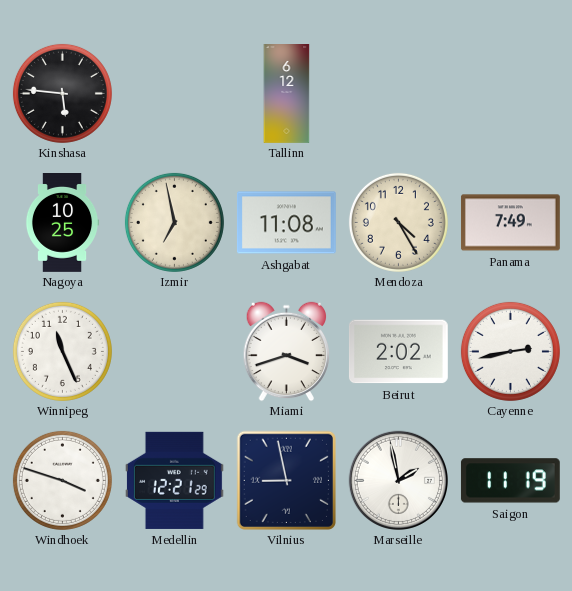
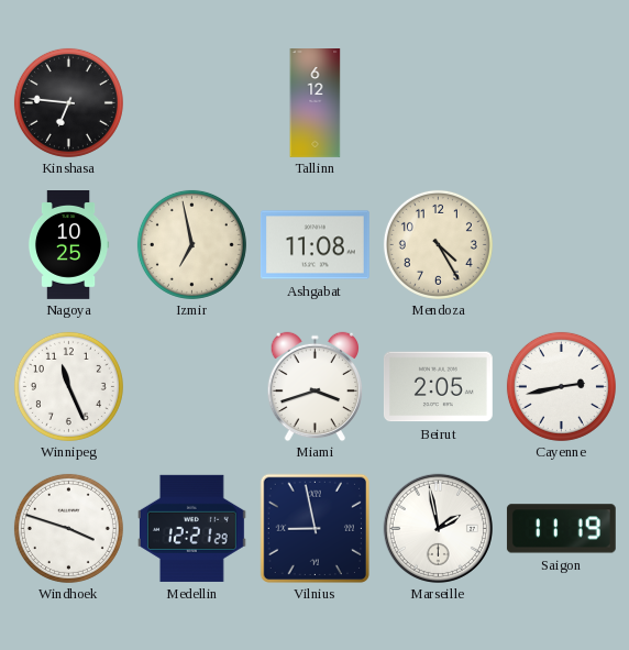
Kinshasa: 5:46 -> 6:46
Panama: 7:49 -> none
Beirut: 2:02 -> 2:05
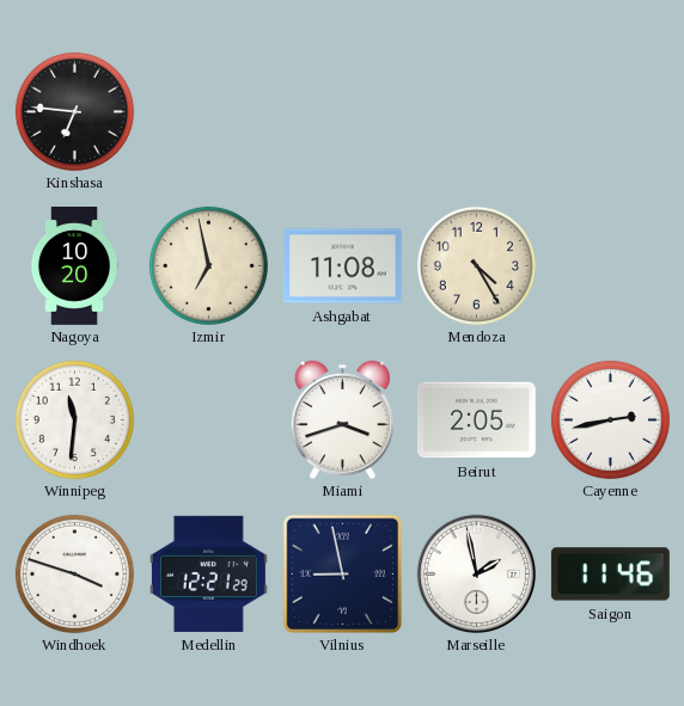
Tallinn: 6:12 -> none
Nagoya: 10:25 -> 10:20
Winnipeg: 11:26 -> 11:31
Saigon: 11:19 -> 11:46
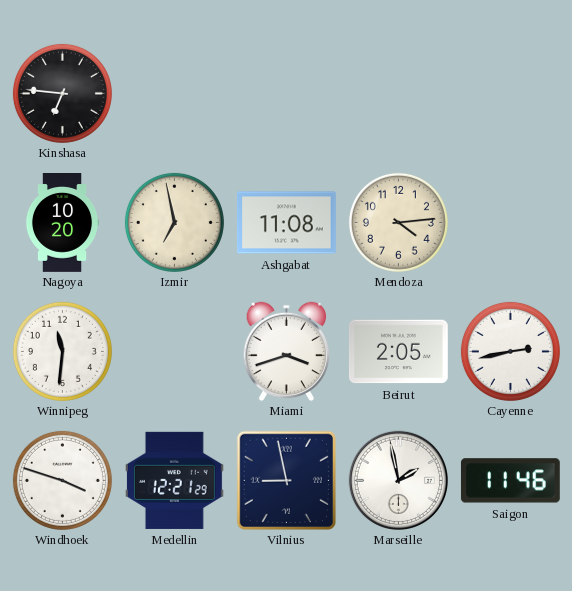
Mendoza: 4:25 -> 4:14
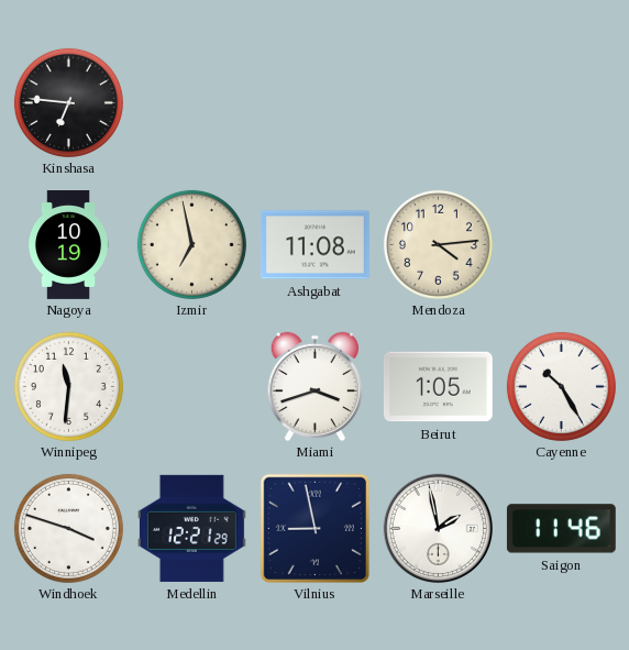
Nagoya: 10:20 -> 10:19
Beirut: 2:05 -> 1:05
Cayenne: 2:43 -> 10:25
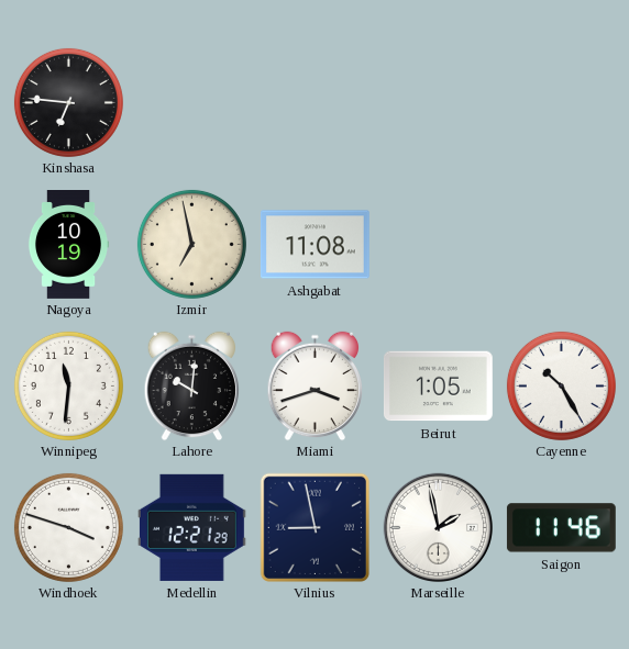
Mendoza: 4:14 -> none
Lahore: none -> 10:01
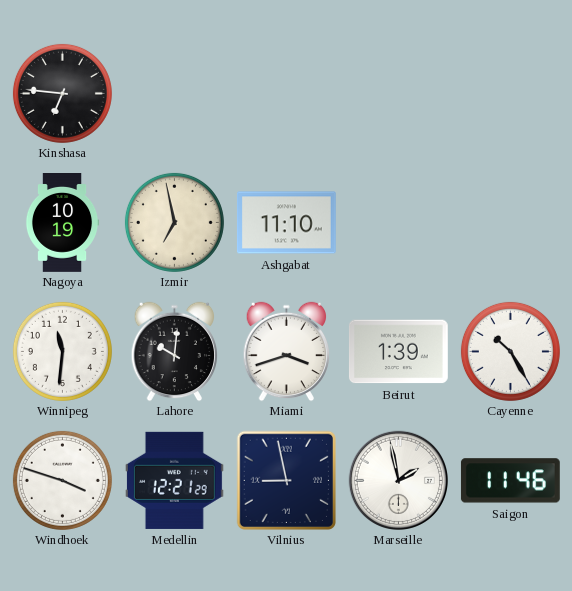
Ashgabat: 11:08 -> 11:10
Beirut: 1:05 -> 1:39
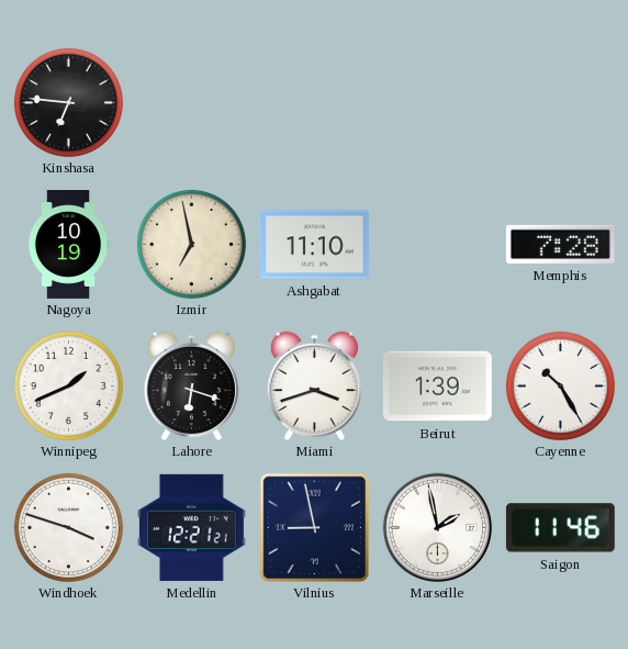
Memphis: none -> 7:28
Winnipeg: 11:31 -> 1:41
Lahore: 10:01 -> 6:18
Medellin: 12:21:29 -> 12:21:21
